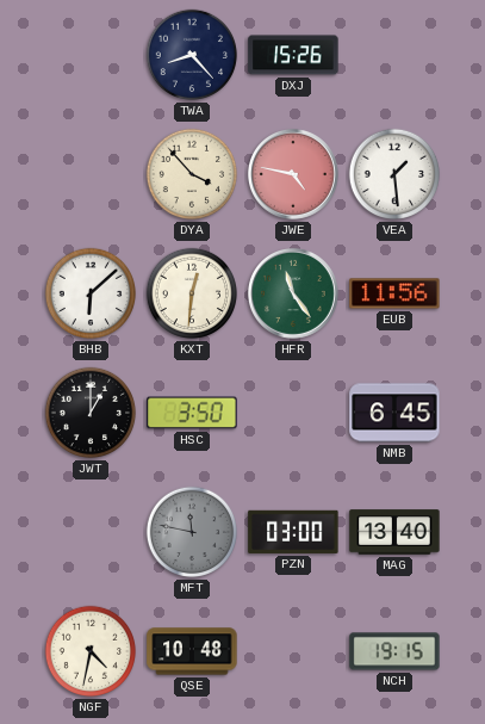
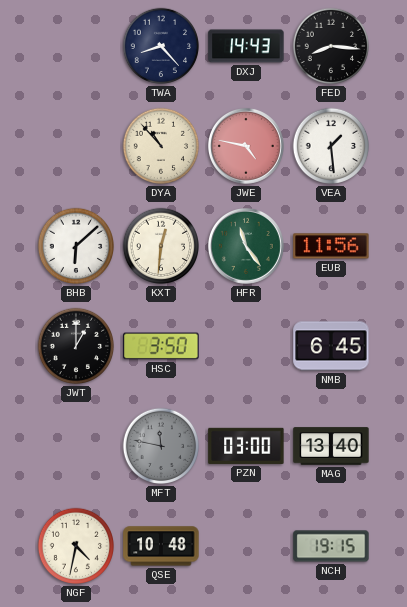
DXJ: 15:26 -> 14:43
FED: none -> 8:16
DYA: 3:53 -> 10:53
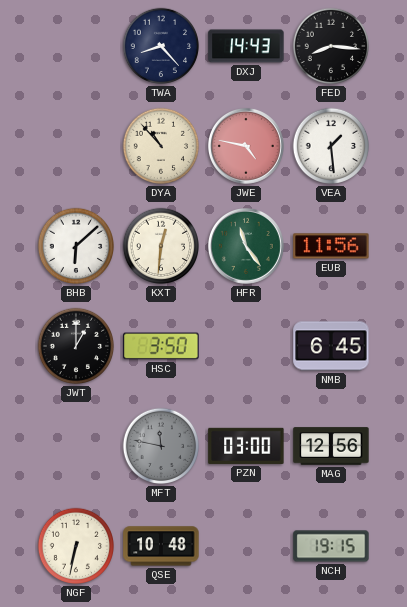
MAG: 13:40 -> 12:56
NGF: 4:32 -> 6:32
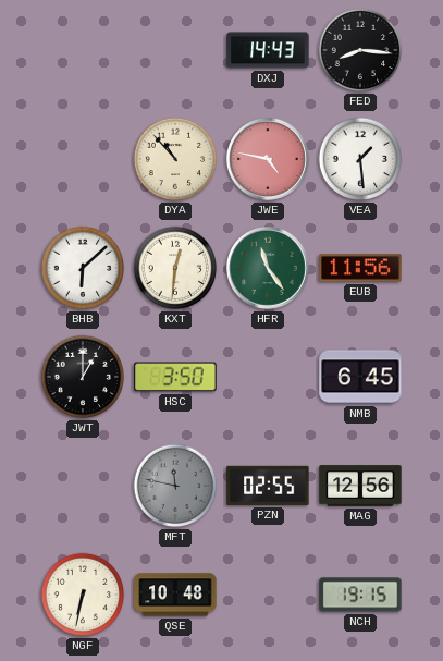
TWA: 8:23 -> none
PZN: 03:00 -> 02:55
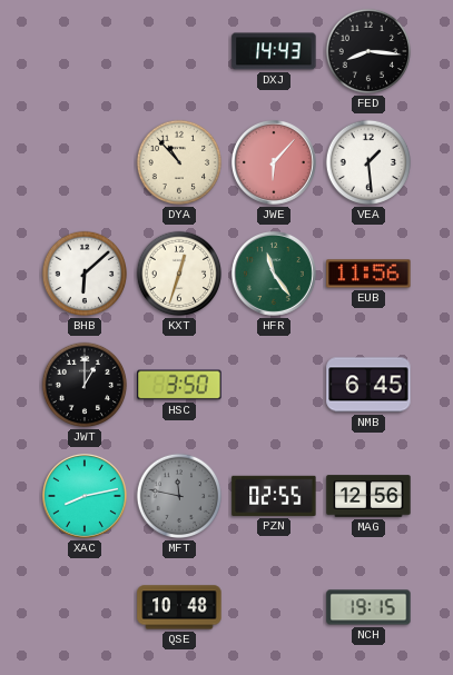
JWE: 4:47 -> 6:07
KXT: 12:31 -> 12:33
XAC: none -> 8:13
NGF: 6:32 -> none
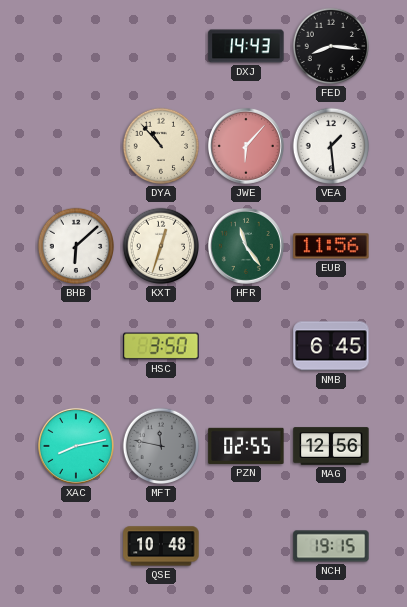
JWT: 1:00 -> none
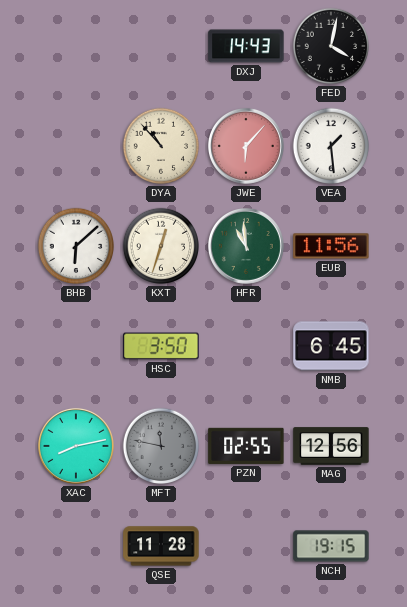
FED: 8:16 -> 4:02
HFR: 11:24 -> 10:59
QSE: 10:48 -> 11:28
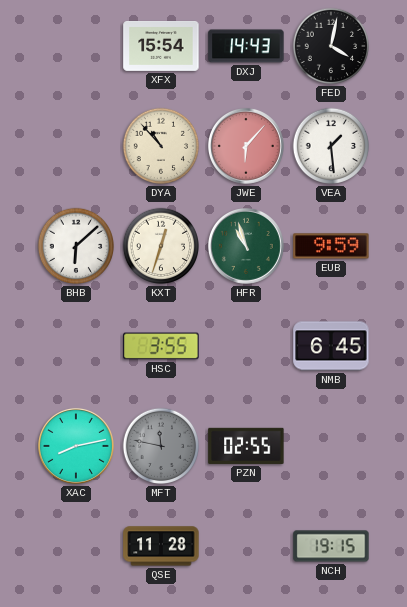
XFX: none -> 15:54
HFR: 10:59 -> 10:57
EUB: 11:56 -> 9:59
HSC: 3:50 -> 3:55
MAG: 12:56 -> none
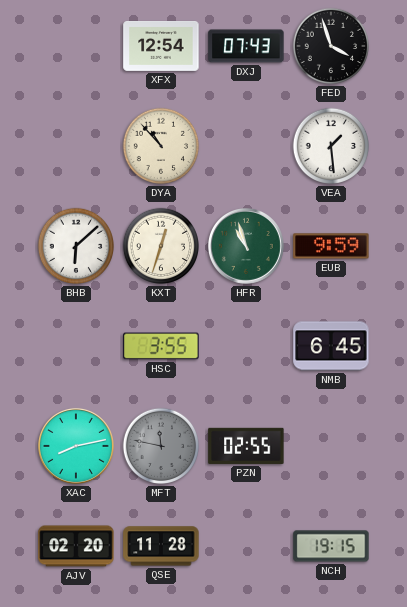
XFX: 15:54 -> 12:54
DXJ: 14:43 -> 07:43
FED: 4:02 -> 3:57
JWE: 6:07 -> none
AJV: none -> 02:20
